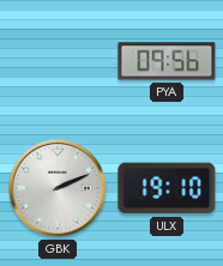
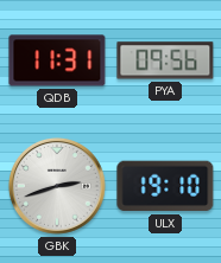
QDB: none -> 11:31
GBK: 2:11 -> 2:42
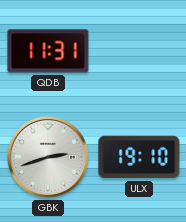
PYA: 09:56 -> none
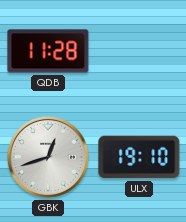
QDB: 11:31 -> 11:28
GBK: 2:42 -> 12:42
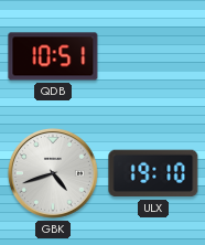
QDB: 11:28 -> 10:51
GBK: 12:42 -> 4:42
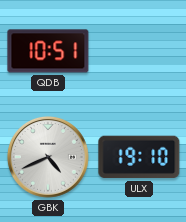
GBK: 4:42 -> 4:41
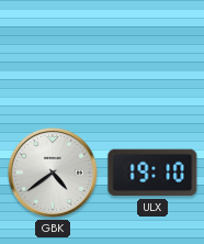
QDB: 10:51 -> none
GBK: 4:41 -> 4:39
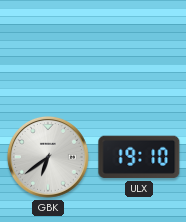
GBK: 4:39 -> 6:39
